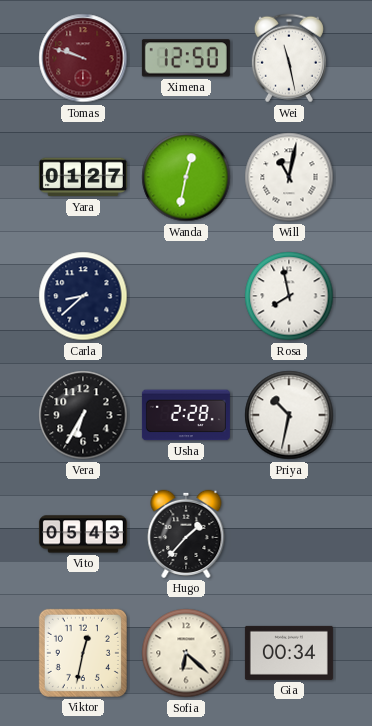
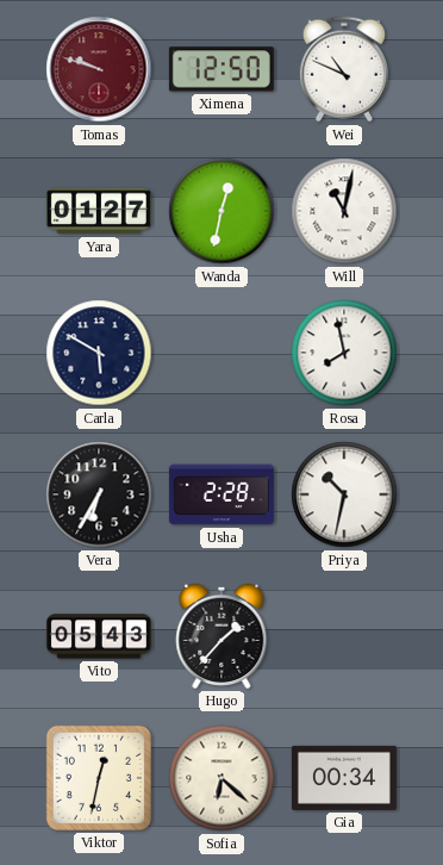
Wei: 11:28 -> 10:49
Carla: 8:38 -> 5:50
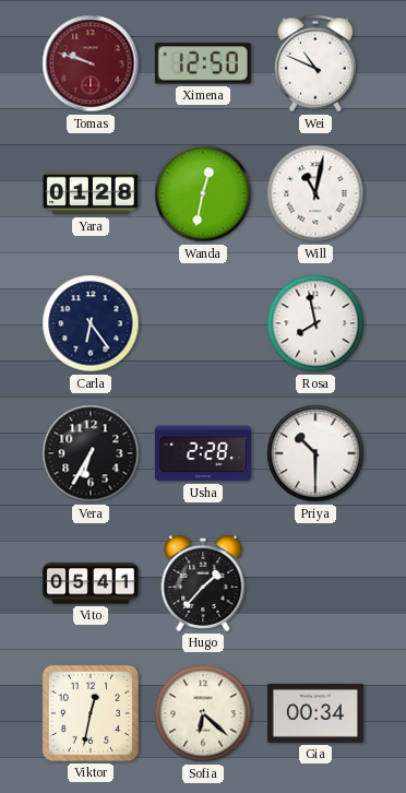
Yara: 01:27 -> 01:28
Carla: 5:50 -> 6:24
Priya: 10:32 -> 10:30
Vito: 05:43 -> 05:41
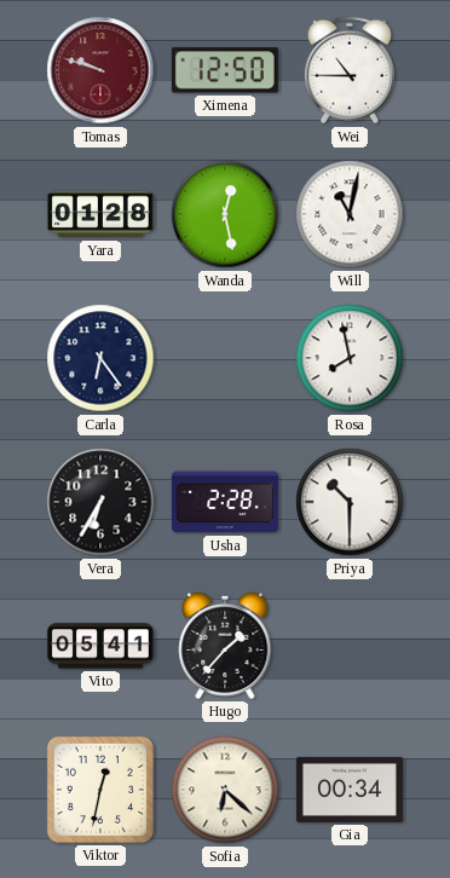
Wei: 10:49 -> 10:45
Wanda: 12:32 -> 12:28
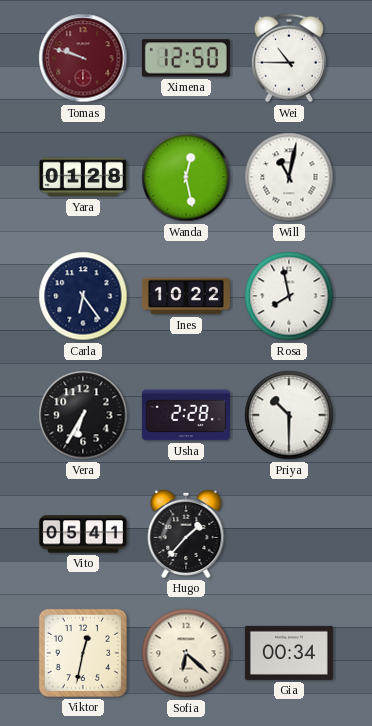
Ines: none -> 10:22
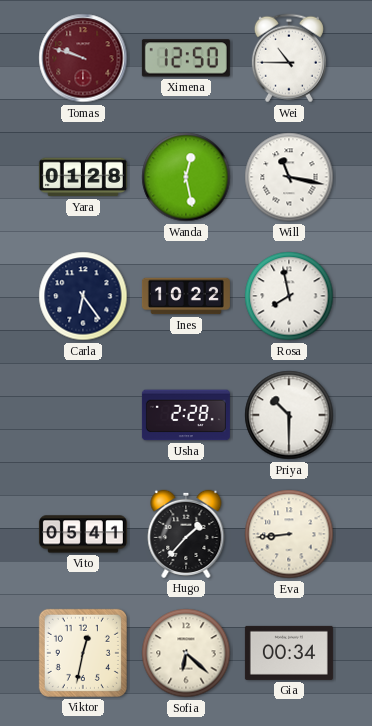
Will: 11:02 -> 11:17
Vera: 6:35 -> none
Eva: none -> 8:44
